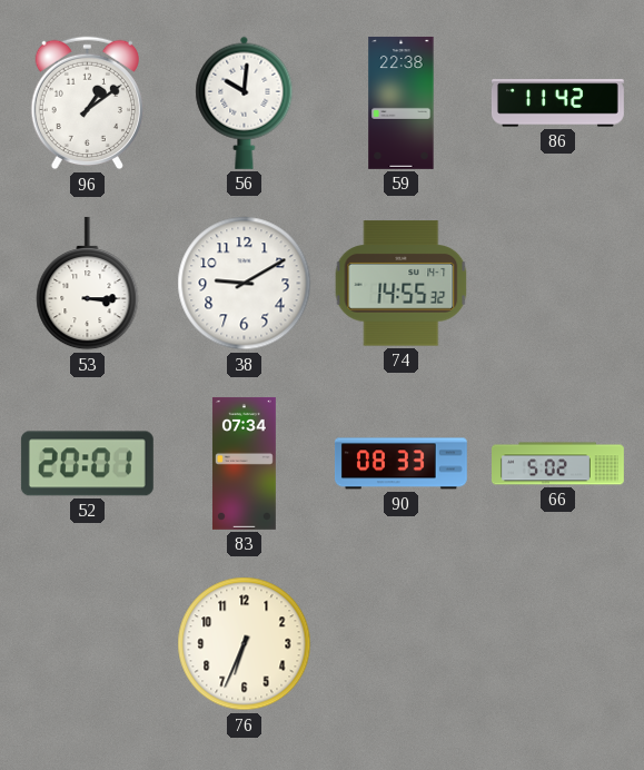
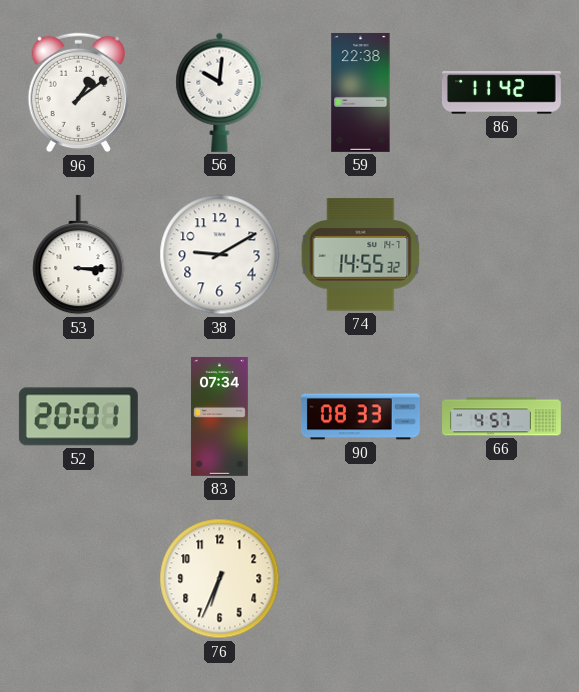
66: 5:02 -> 4:57
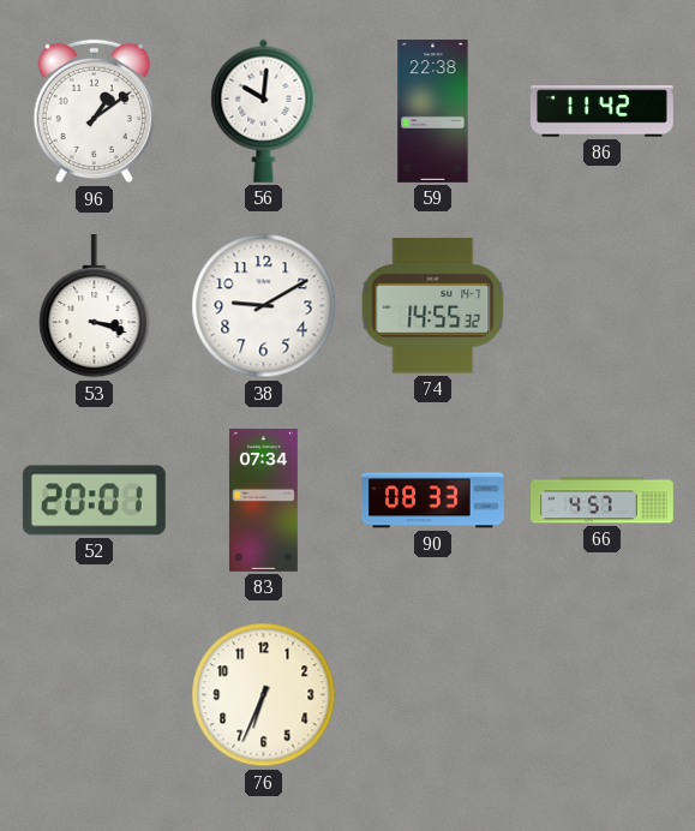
53: 3:15 -> 3:18
